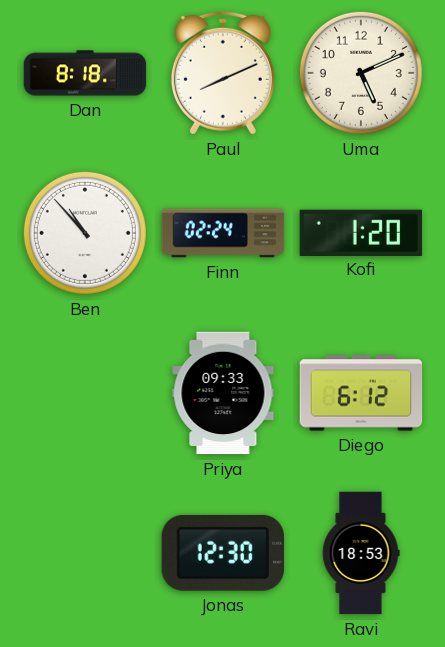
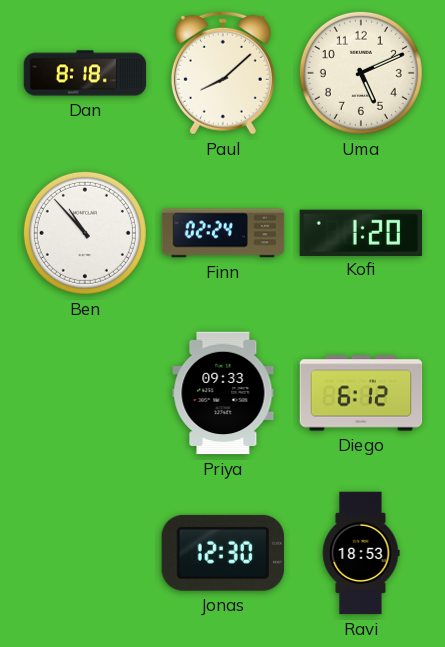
Paul: 8:11 -> 8:08
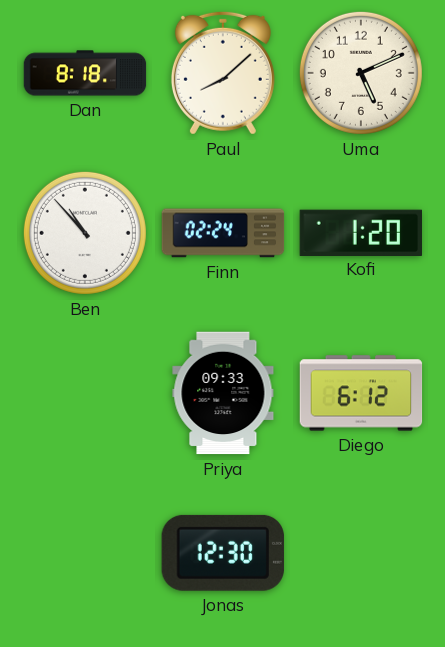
Ravi: 18:53 -> none
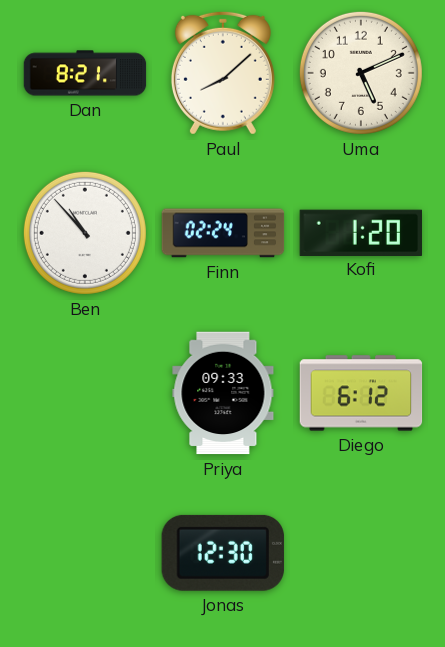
Dan: 8:18 -> 8:21
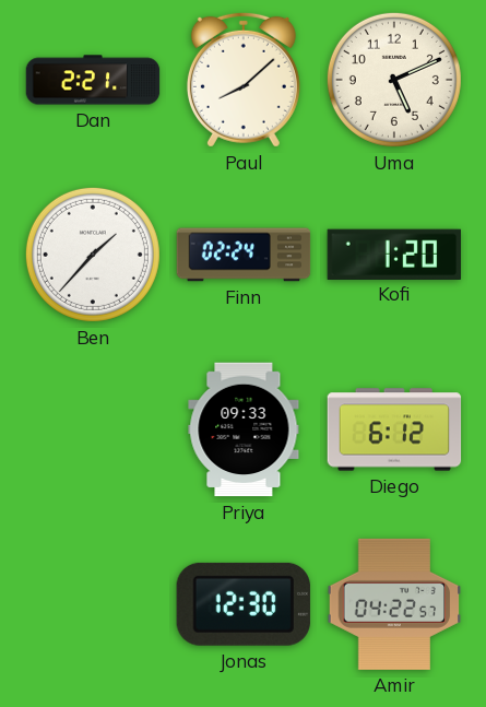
Dan: 8:21 -> 2:21
Ben: 10:53 -> 1:37
Amir: none -> 04:22
